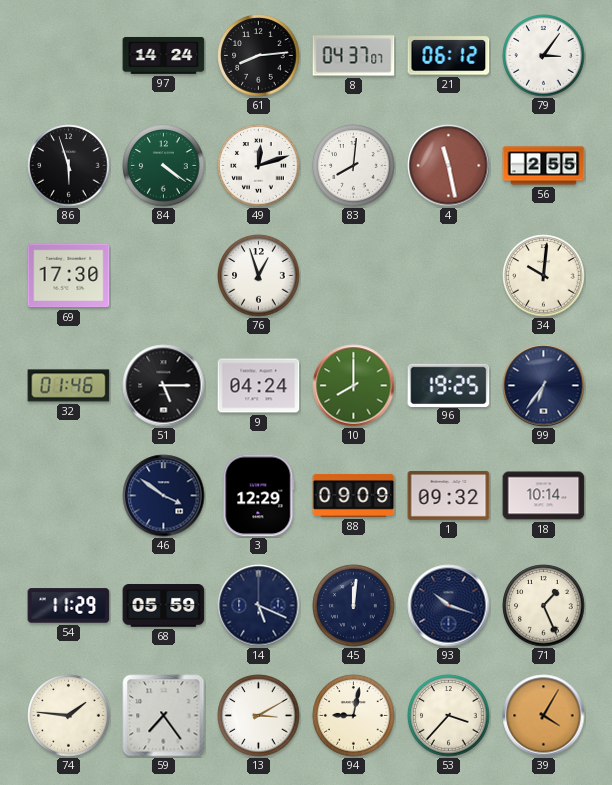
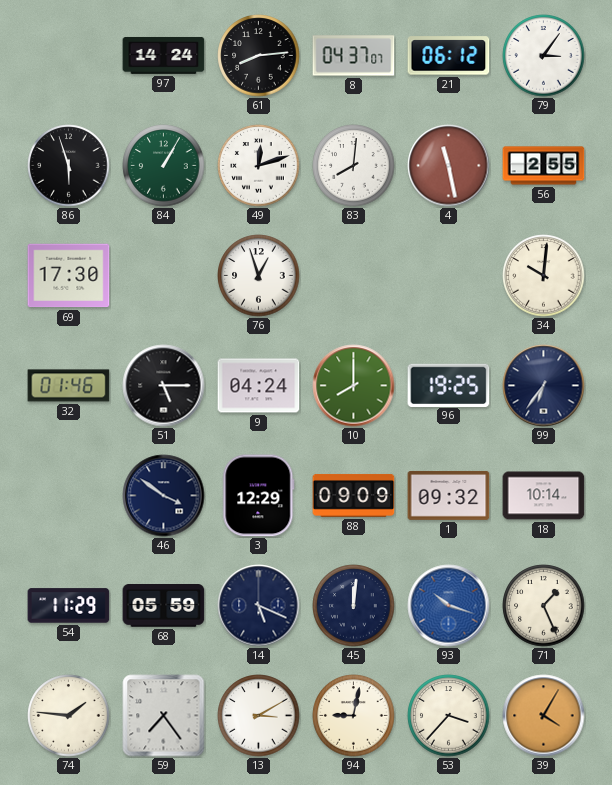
84: 4:21 -> 1:05
93 dial: navy -> blue
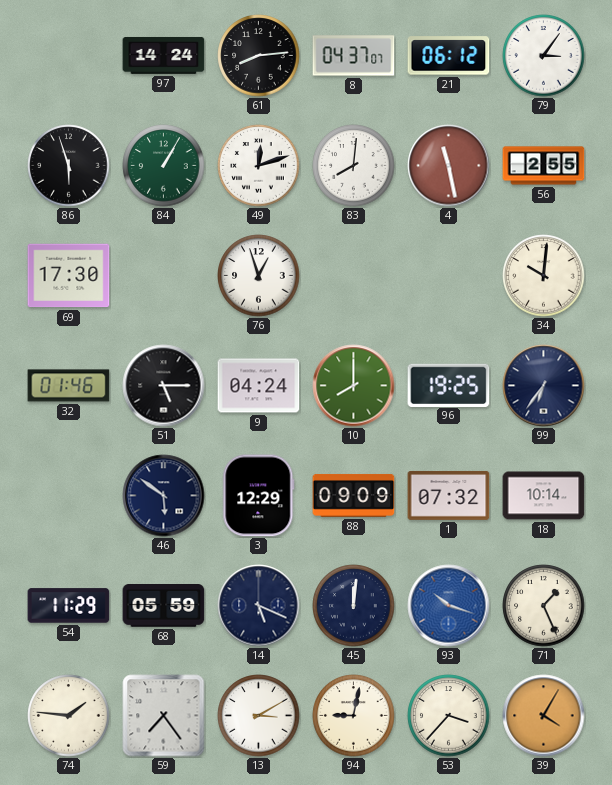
46: 3:51 -> 5:51
1: 09:32 -> 07:32
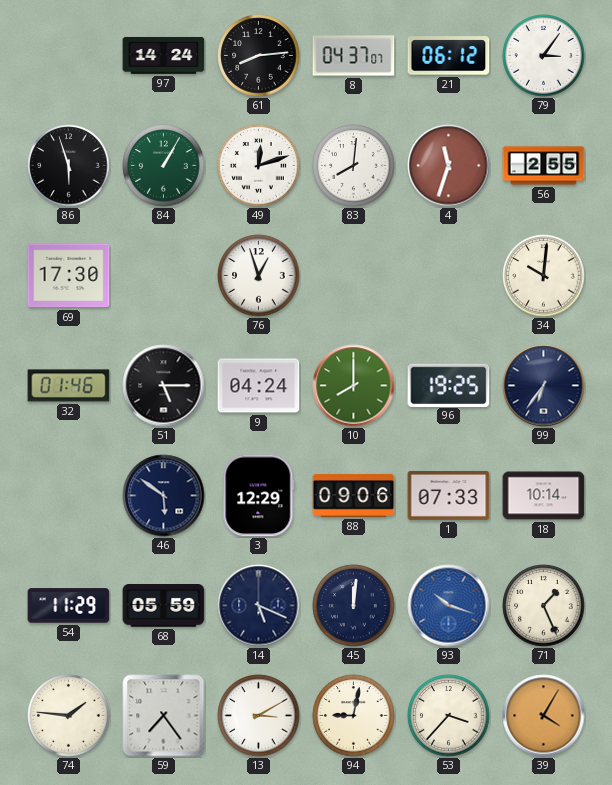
4: 11:28 -> 11:33
88: 09:09 -> 09:06
1: 07:32 -> 07:33
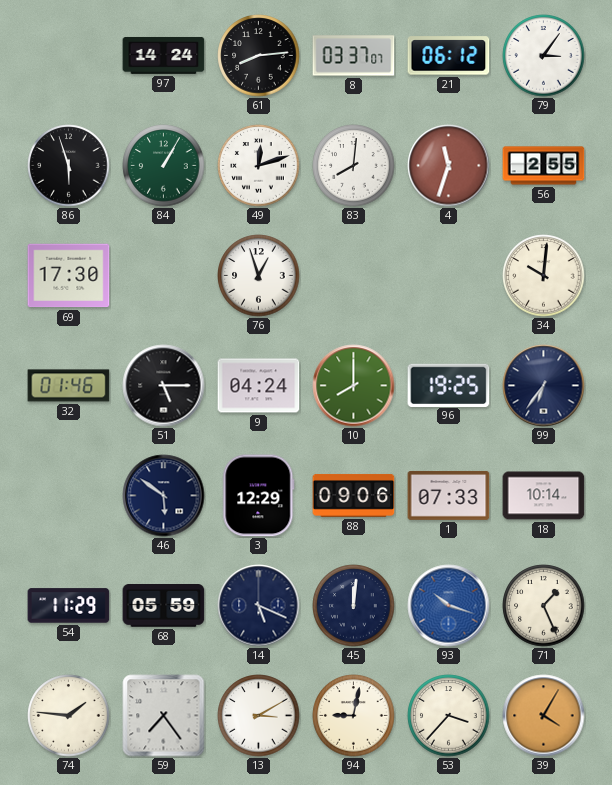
8: 04:37 -> 03:37
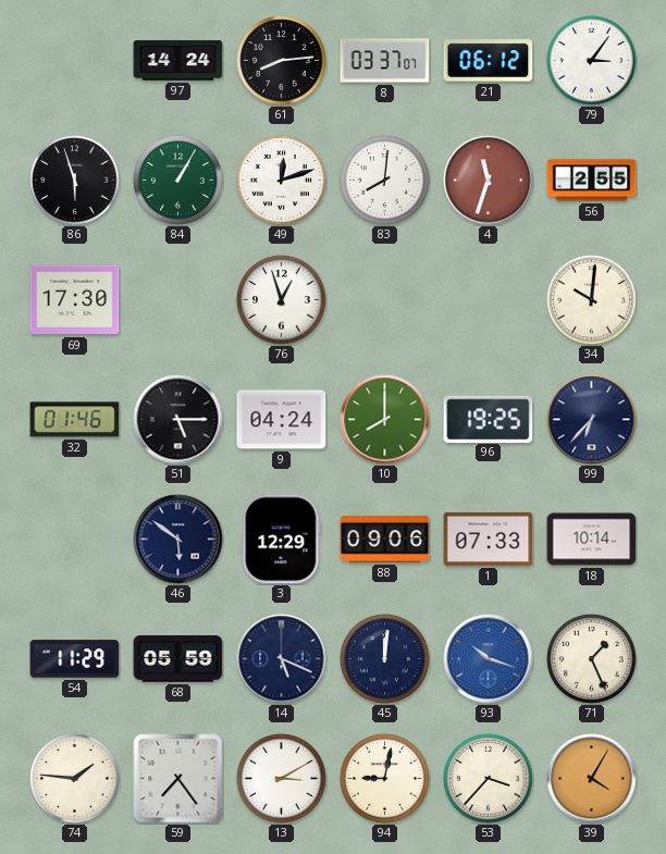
99: 6:36 -> 6:37
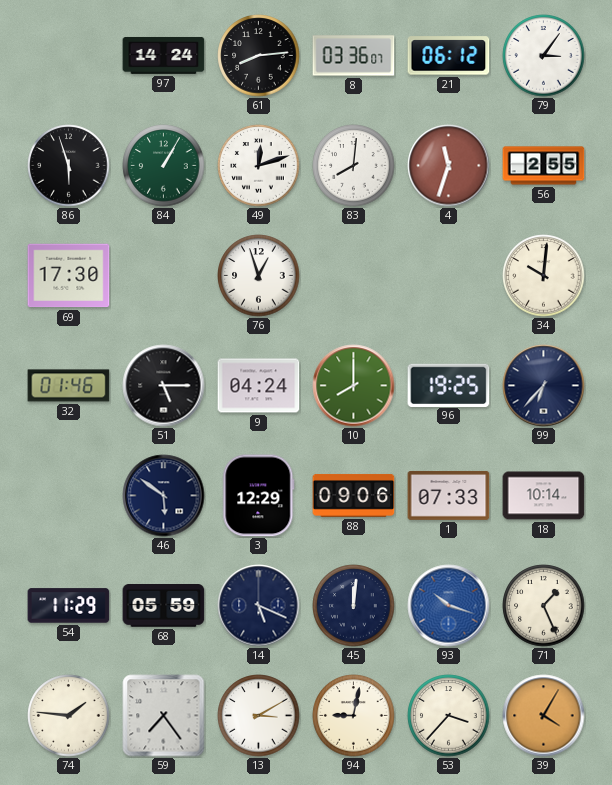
8: 03:37 -> 03:36
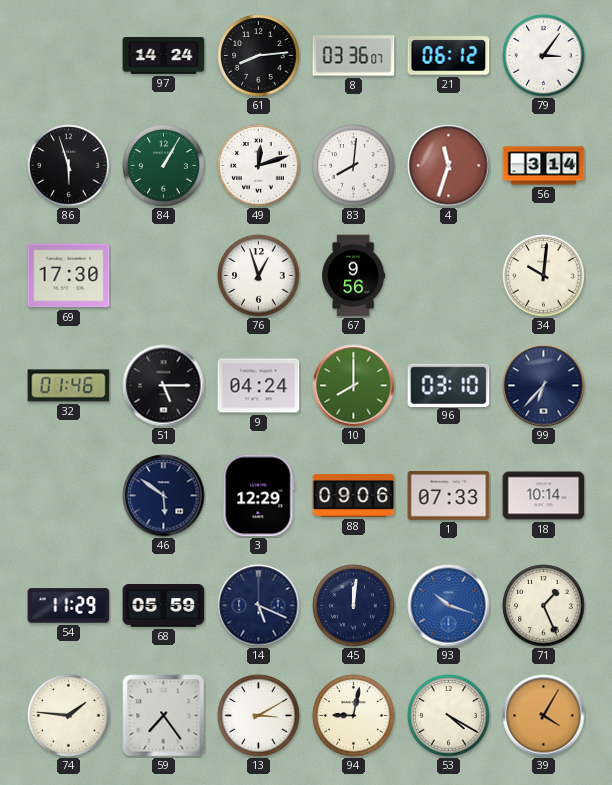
56: 2:55 -> 3:14
67: none -> 9:56
96: 19:25 -> 03:10
53: 3:37 -> 4:20
